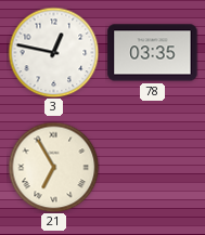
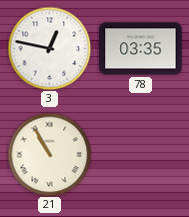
21: 6:55 -> 10:55
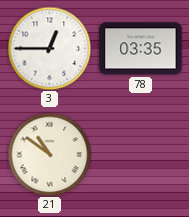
3: 12:47 -> 12:45
21: 10:55 -> 10:51
